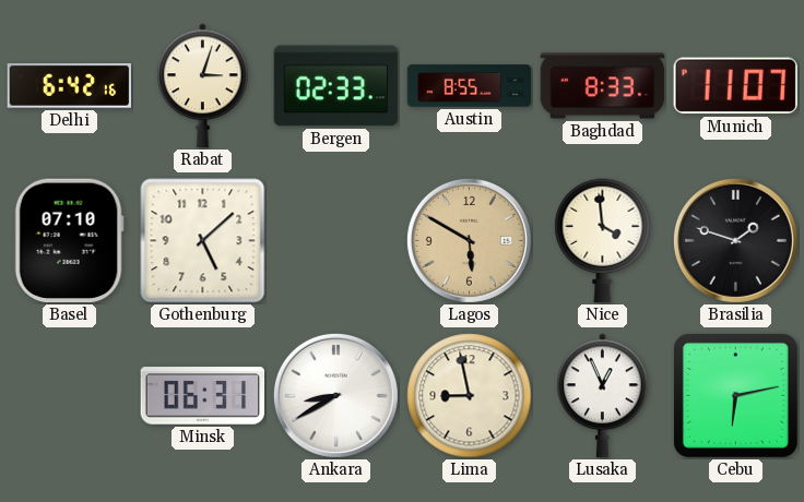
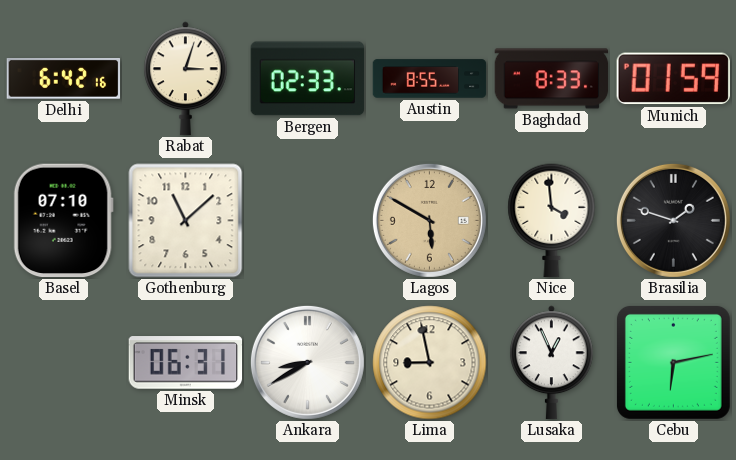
Munich: 11:07 -> 01:59
Gothenburg: 5:08 -> 11:08
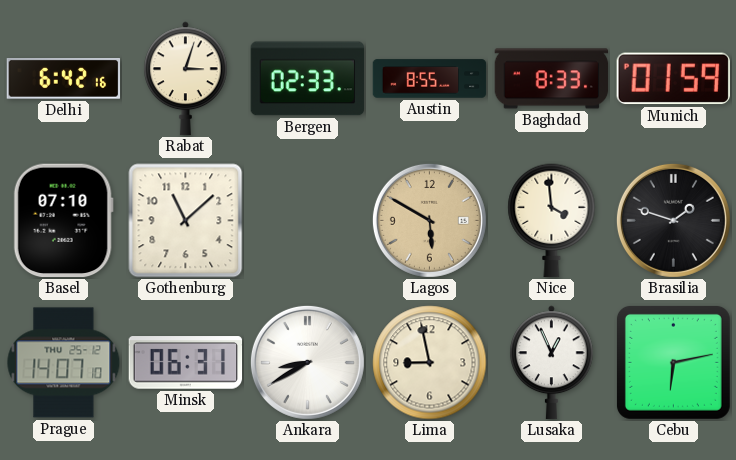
Prague: none -> 14:07
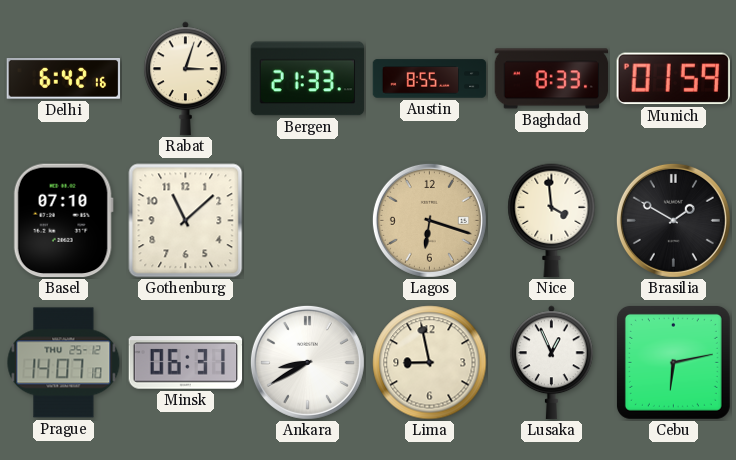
Bergen: 02:33 -> 21:33
Lagos: 5:50 -> 6:18
Brasilia: 1:48 -> 1:50
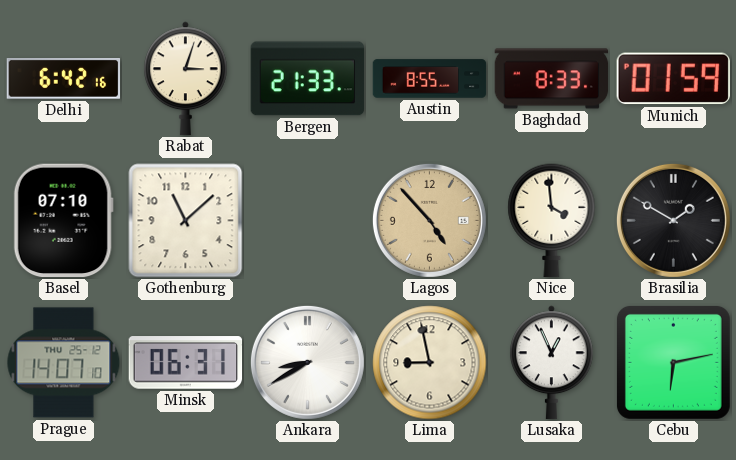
Lagos: 6:18 -> 4:53
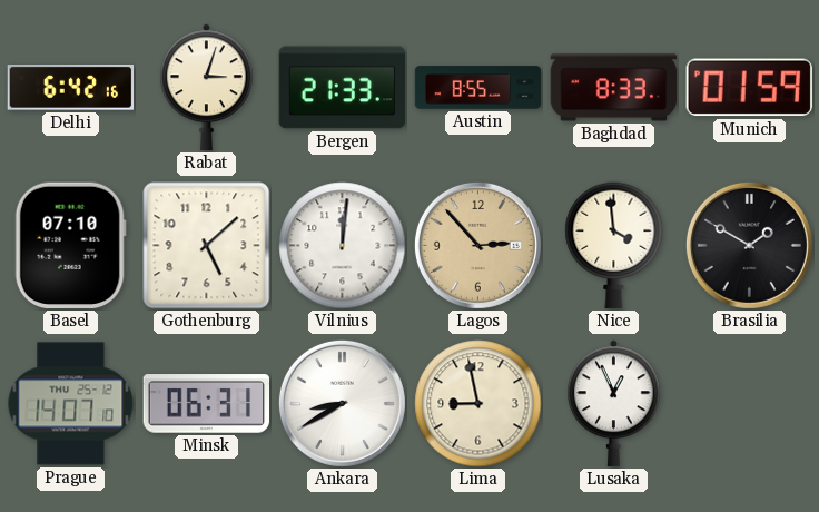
Gothenburg: 11:08 -> 5:08
Vilnius: none -> 12:01
Lagos: 4:53 -> 2:53
Cebu: 6:13 -> none
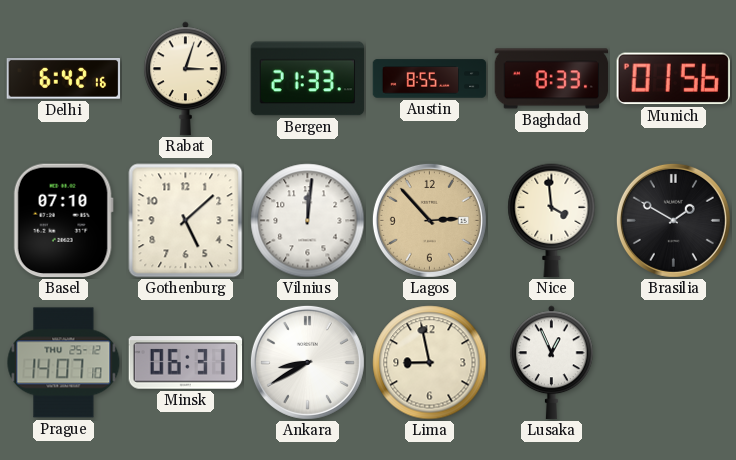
Munich: 01:59 -> 01:56
